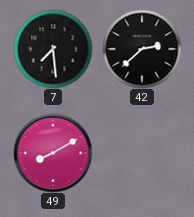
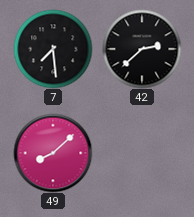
49: 8:10 -> 8:08
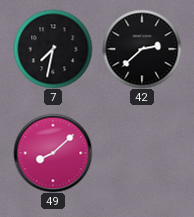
7: 7:29 -> 7:32
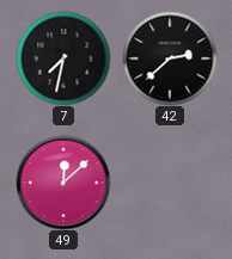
49: 8:08 -> 12:08
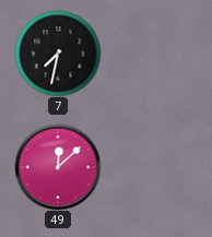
42: 2:38 -> none
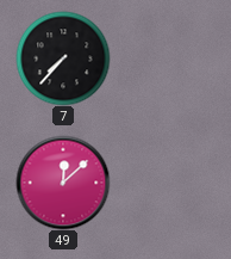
7: 7:32 -> 7:37
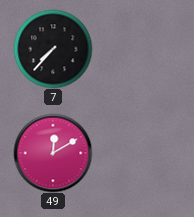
49: 12:08 -> 12:10
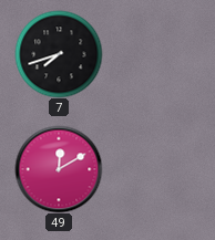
7: 7:37 -> 7:42
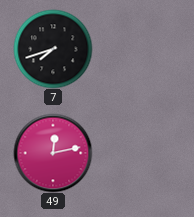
49: 12:10 -> 12:13
